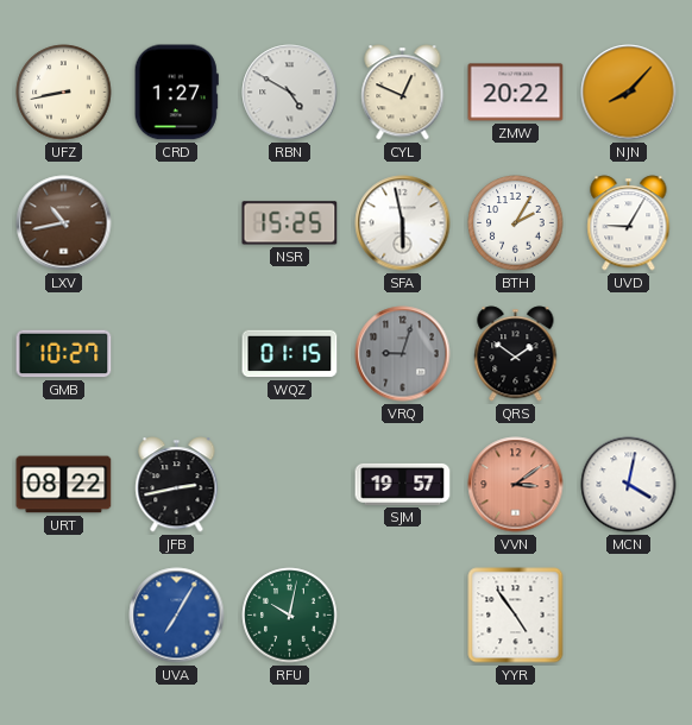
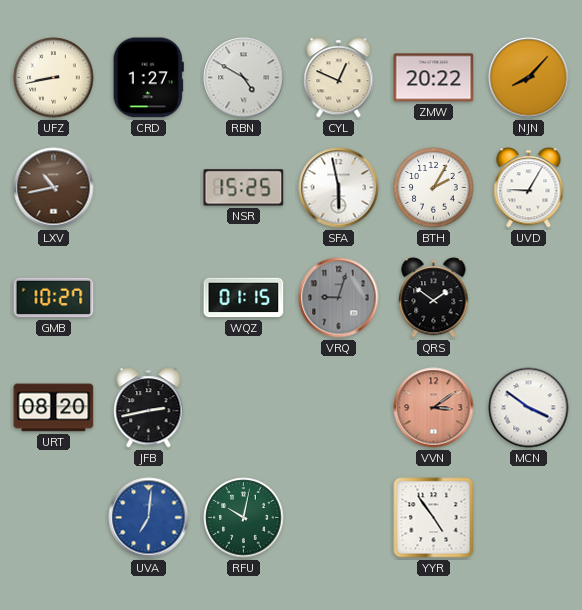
URT: 08:22 -> 08:20
SJM: 19:57 -> none
MCN: 4:02 -> 3:51
UVA: 7:05 -> 7:01
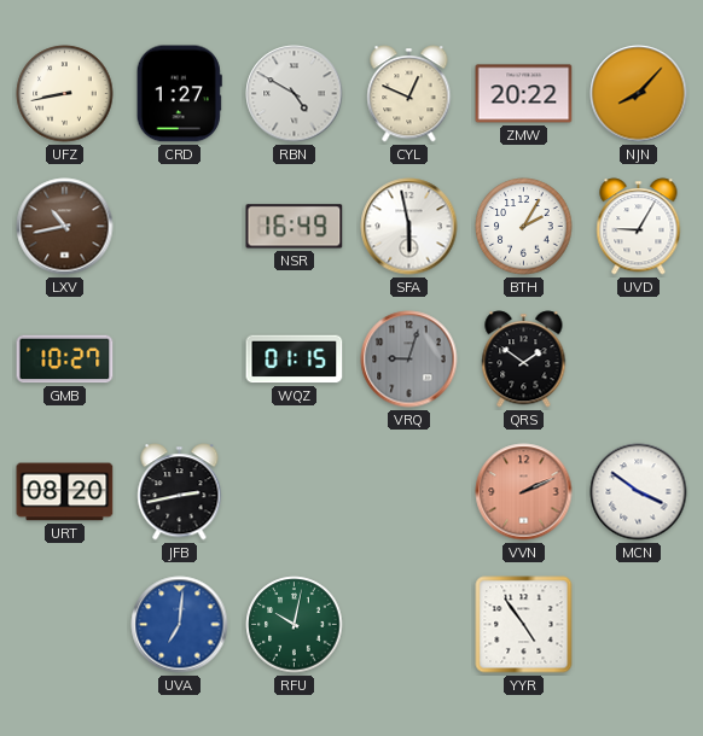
NSR: 15:25 -> 16:49
VVN: 3:09 -> 2:11
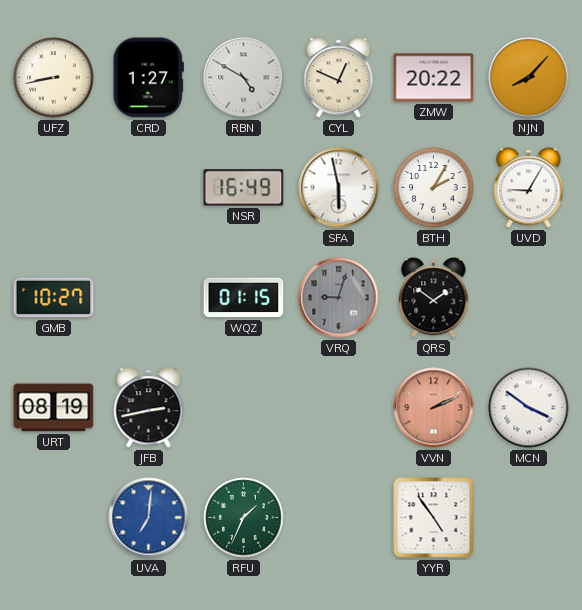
LXV: 10:43 -> none
URT: 08:20 -> 08:19
RFU: 10:02 -> 1:34
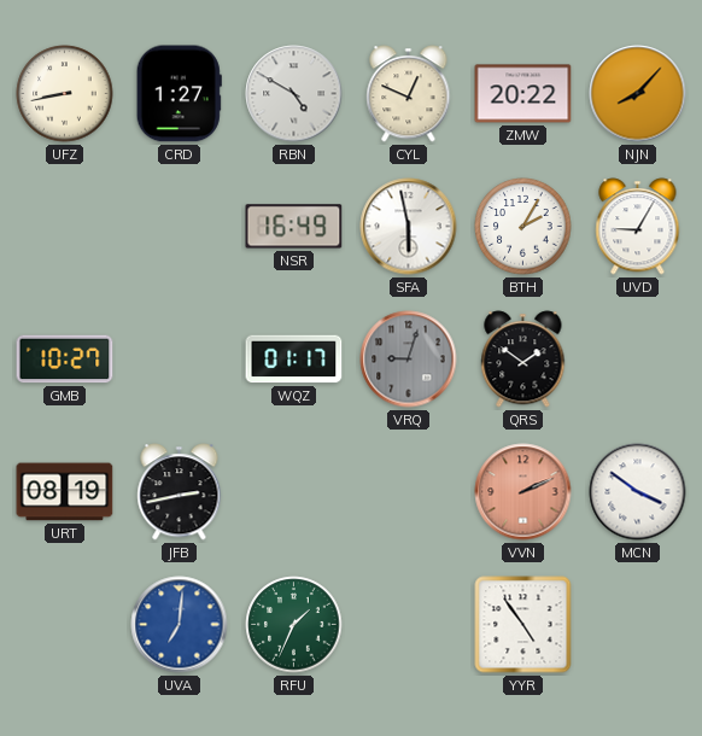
WQZ: 01:15 -> 01:17
